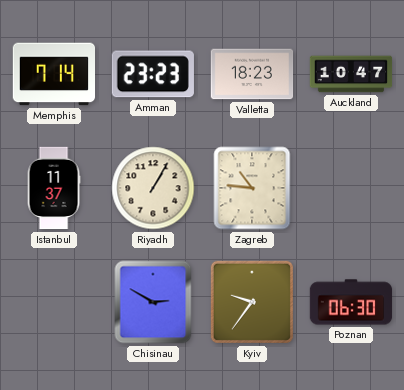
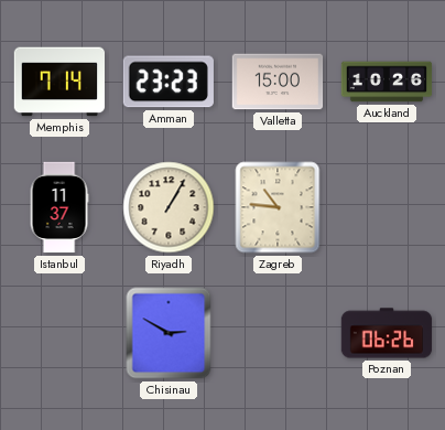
Valletta: 18:23 -> 15:00
Auckland: 10:47 -> 10:26
Kyiv: 9:36 -> none
Poznan: 06:30 -> 06:26
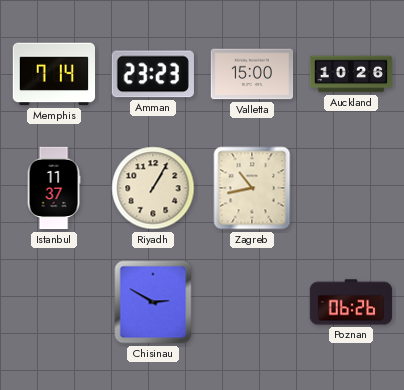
Zagreb: 10:46 -> 10:43
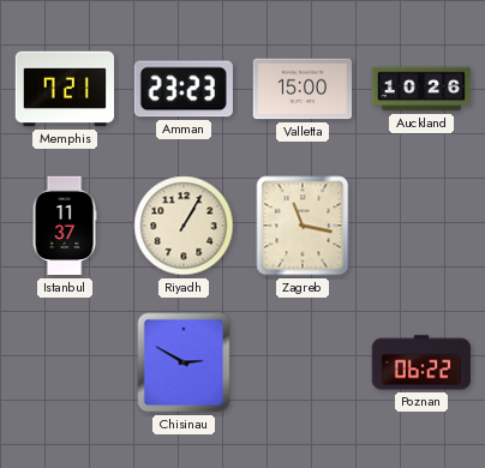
Memphis: 7:14 -> 7:21
Zagreb: 10:43 -> 11:17
Poznan: 06:26 -> 06:22
